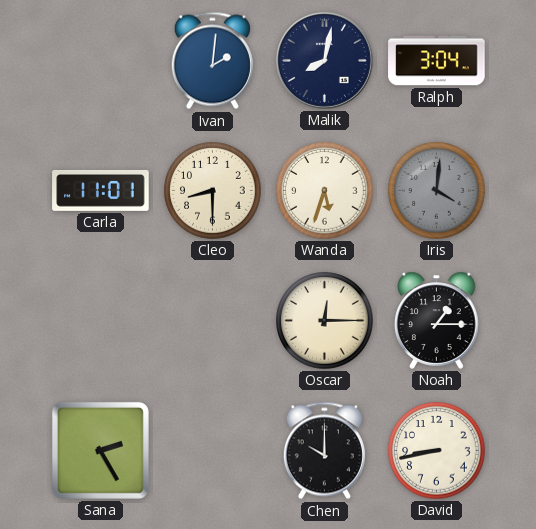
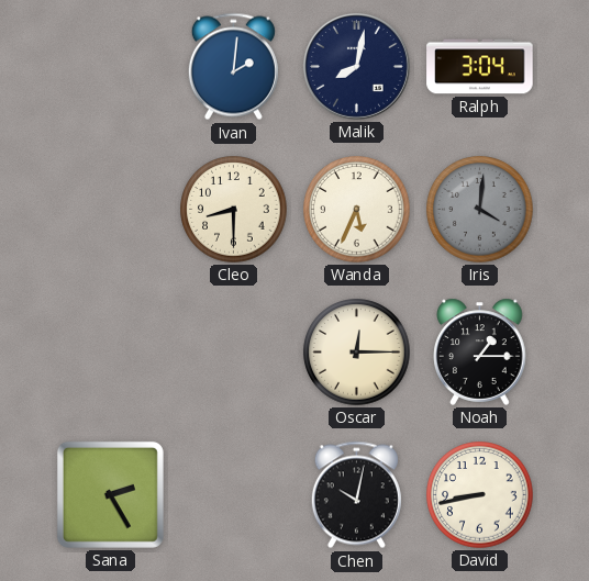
Carla: 11:01 -> none
Wanda: 5:33 -> 5:34
Chen: 10:00 -> 10:02
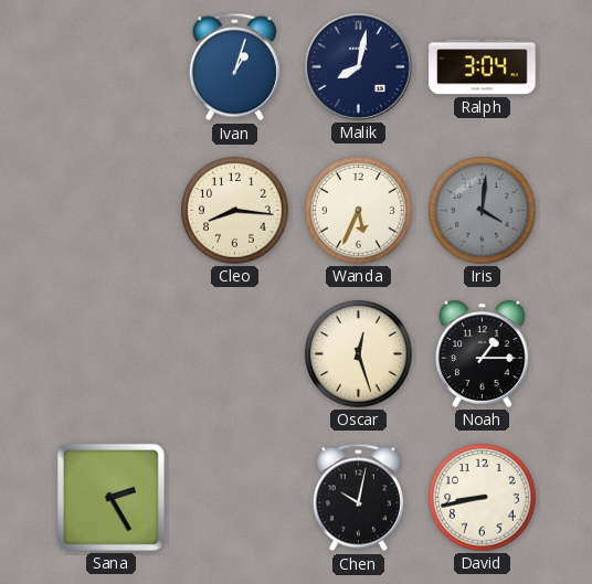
Ivan: 2:01 -> 1:03
Cleo: 8:30 -> 8:16
Oscar: 12:15 -> 12:27
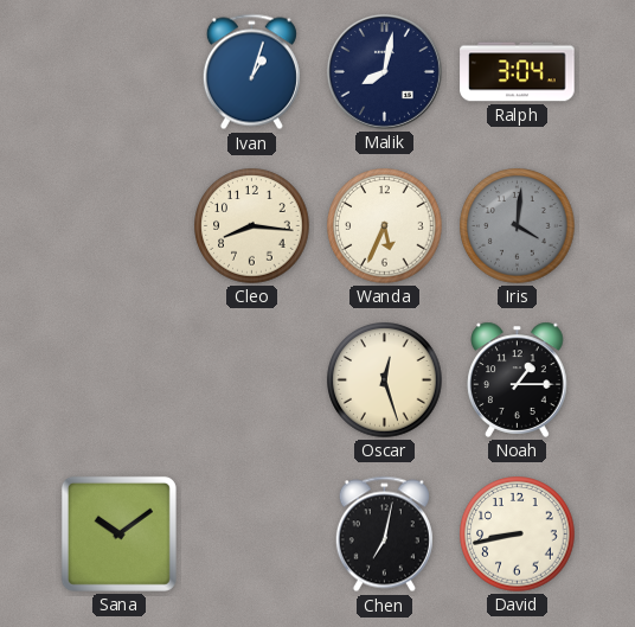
Sana: 2:25 -> 10:09
Chen: 10:02 -> 7:02
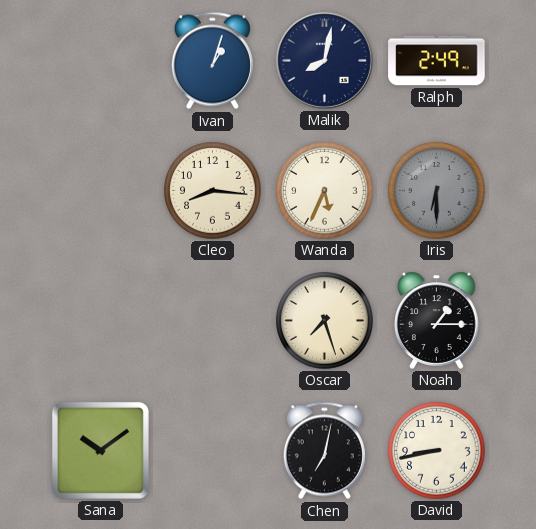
Ralph: 3:04 -> 2:49
Iris: 4:01 -> 6:30
Oscar: 12:27 -> 7:27
